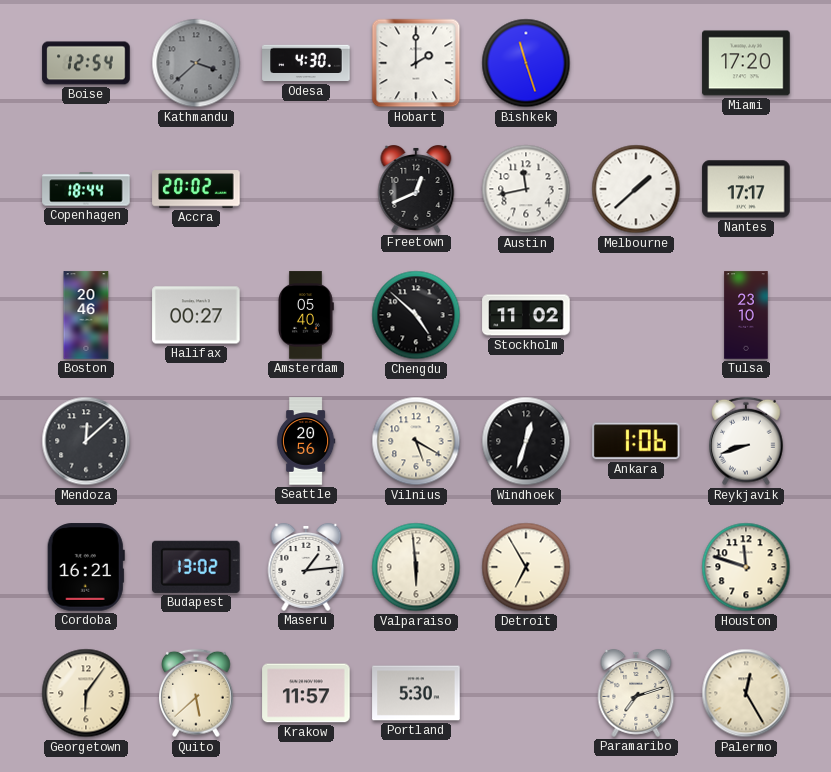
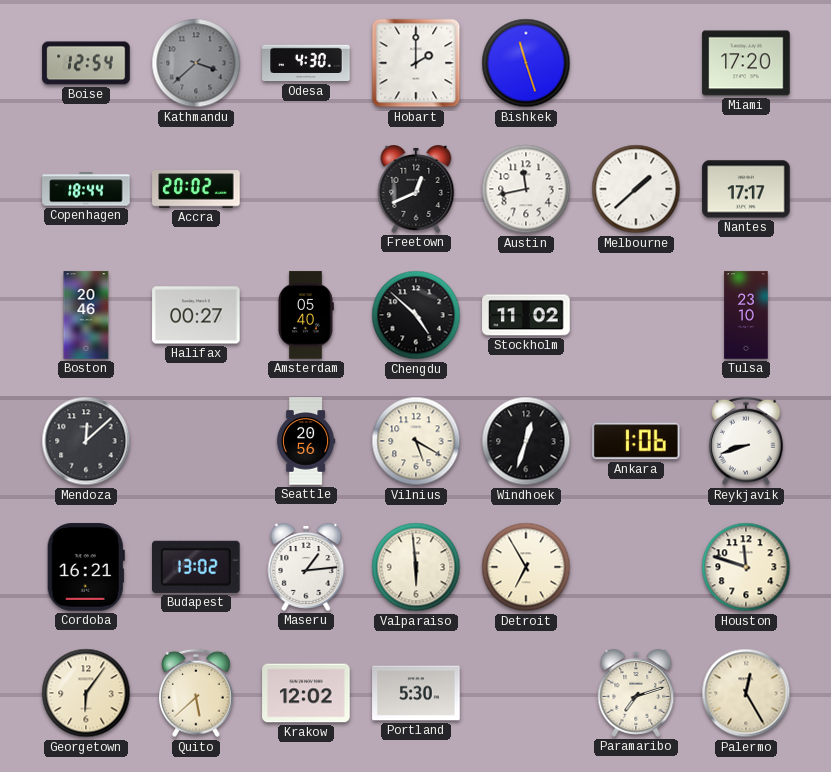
Krakow: 11:57 -> 12:02
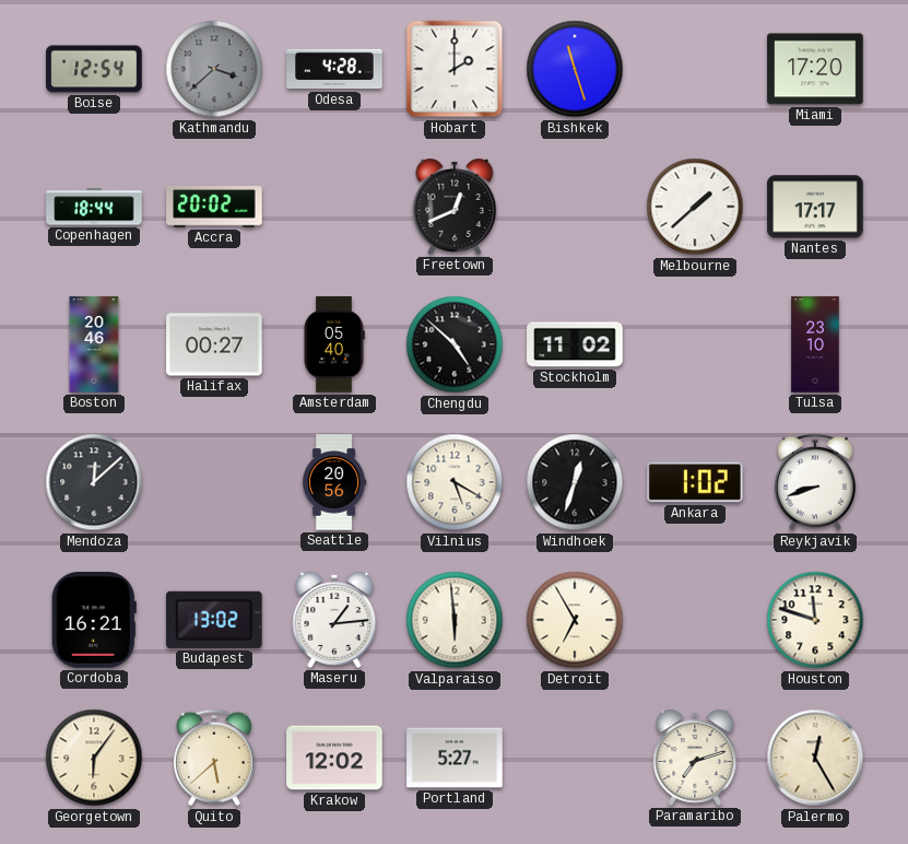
Odesa: 4:30 -> 4:28
Austin: 11:43 -> none
Ankara: 1:06 -> 1:02
Portland: 5:30 -> 5:27
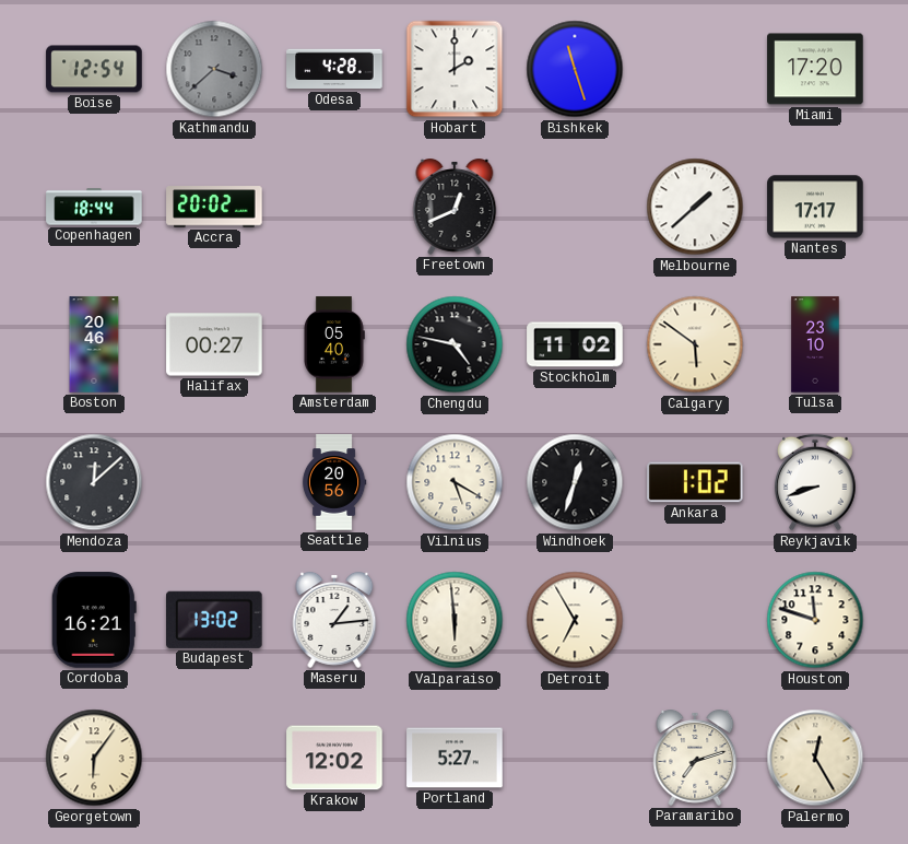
Chengdu: 4:52 -> 4:47
Calgary: none -> 5:51
Quito: 5:38 -> none
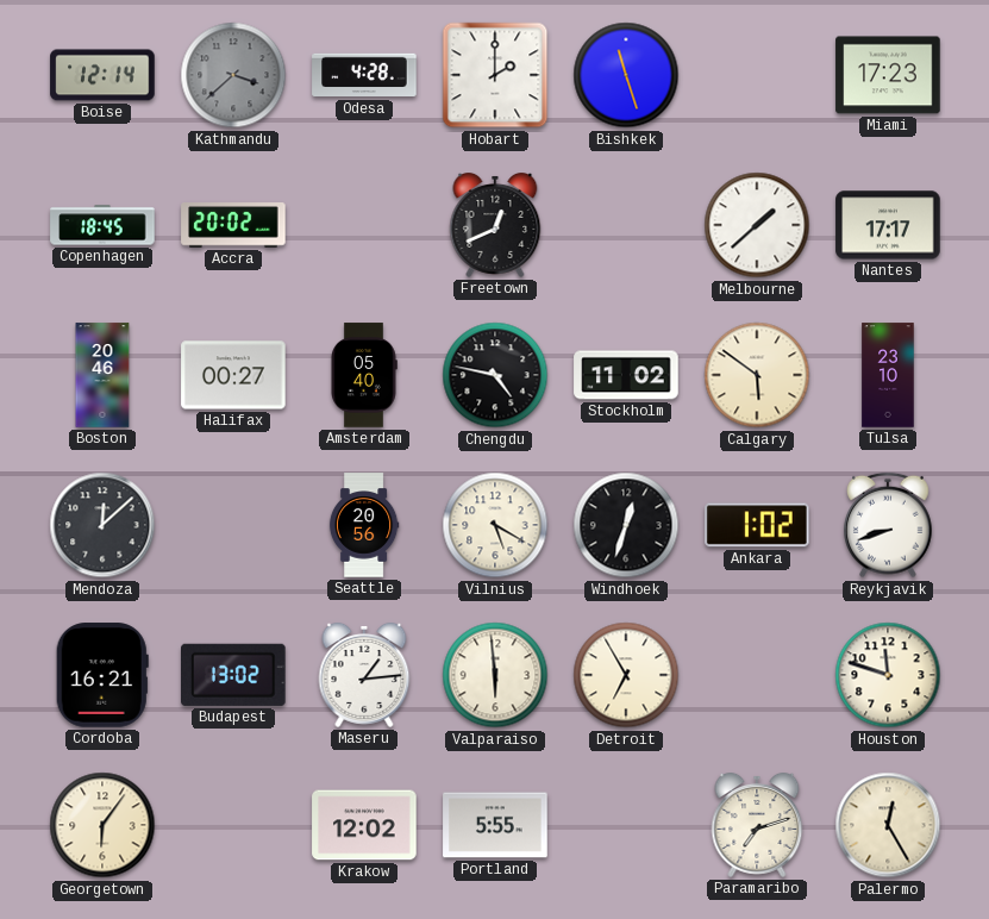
Boise: 12:54 -> 12:14
Miami: 17:20 -> 17:23
Copenhagen: 18:44 -> 18:45
Portland: 5:27 -> 5:55
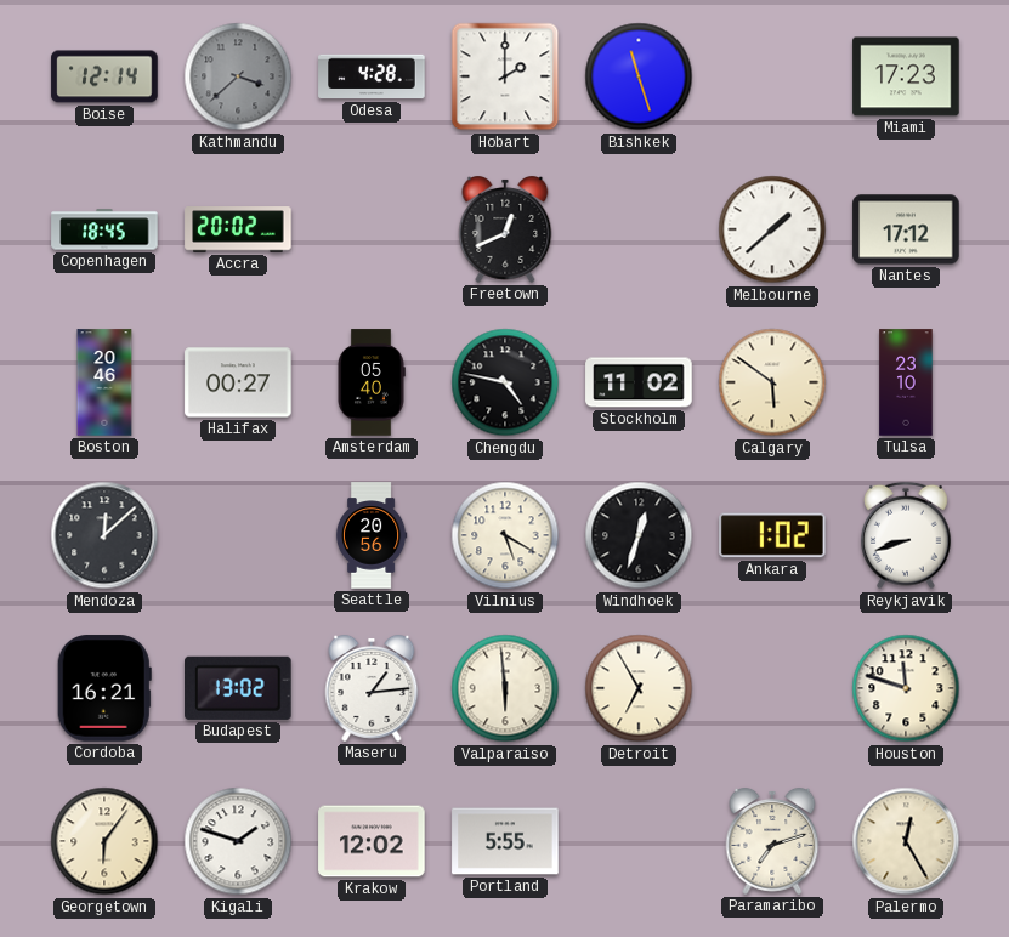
Nantes: 17:17 -> 17:12
Kigali: none -> 1:48
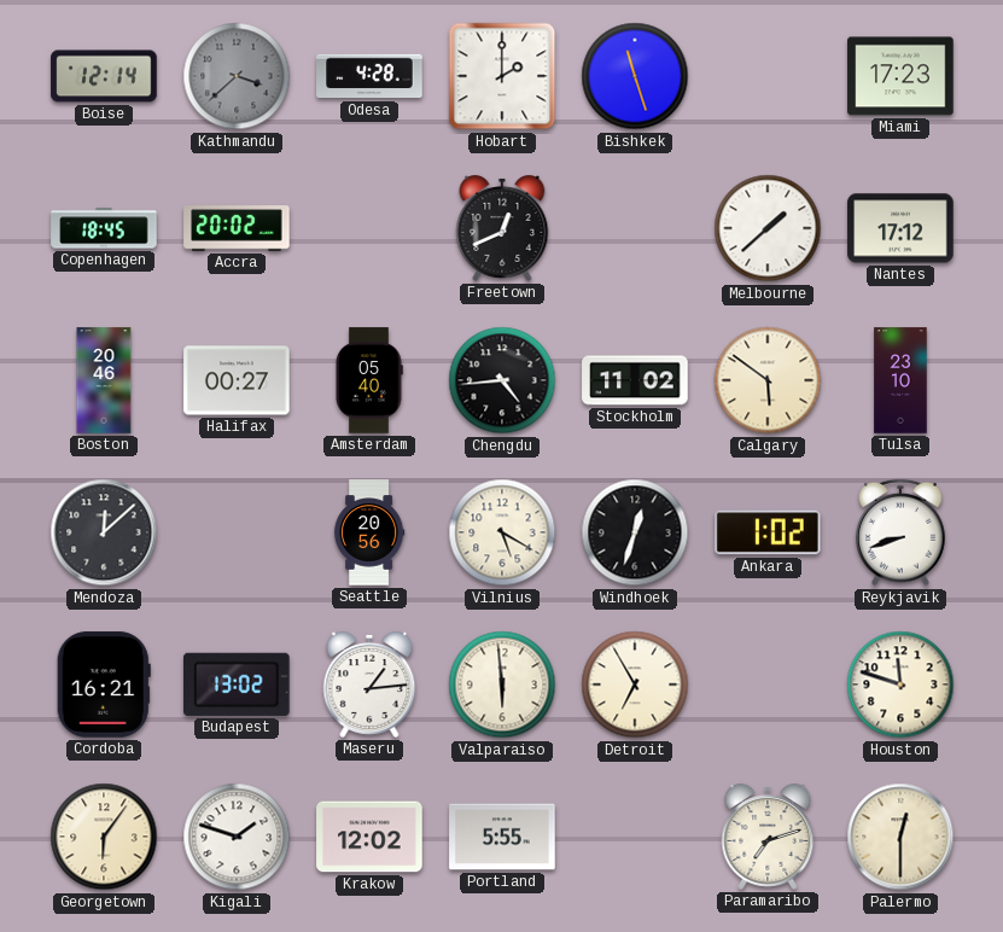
Chengdu: 4:47 -> 4:44
Palermo: 12:25 -> 12:30
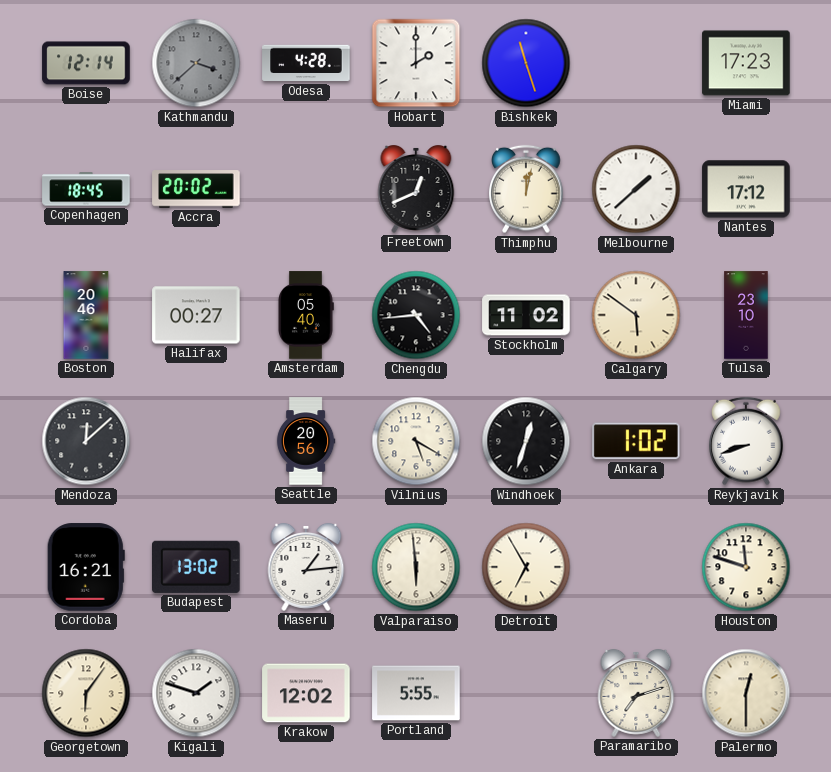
Thimphu: none -> 12:02
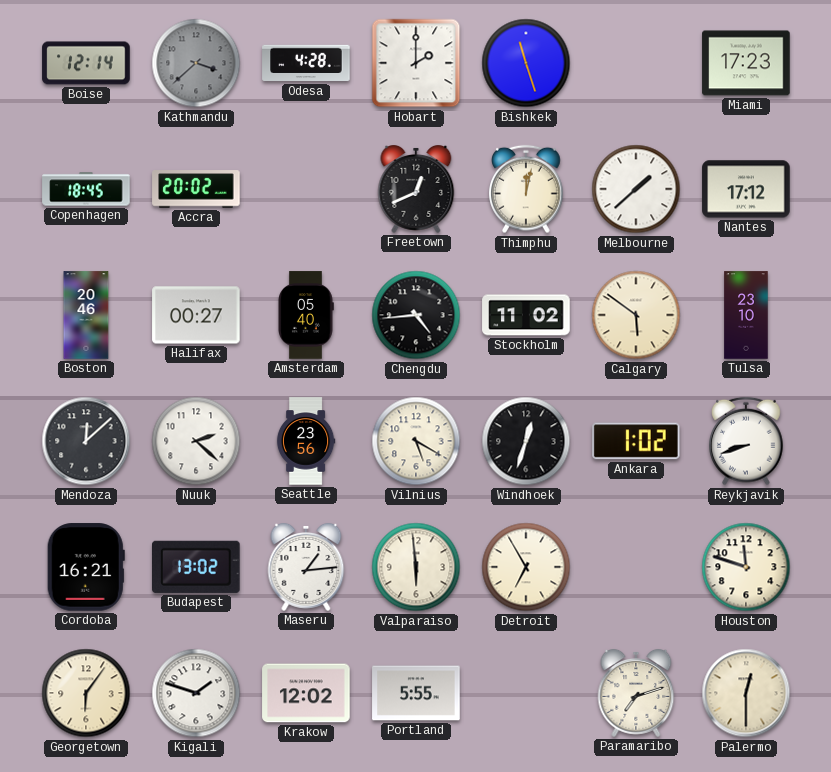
Nuuk: none -> 2:22
Seattle: 20:56 -> 23:56
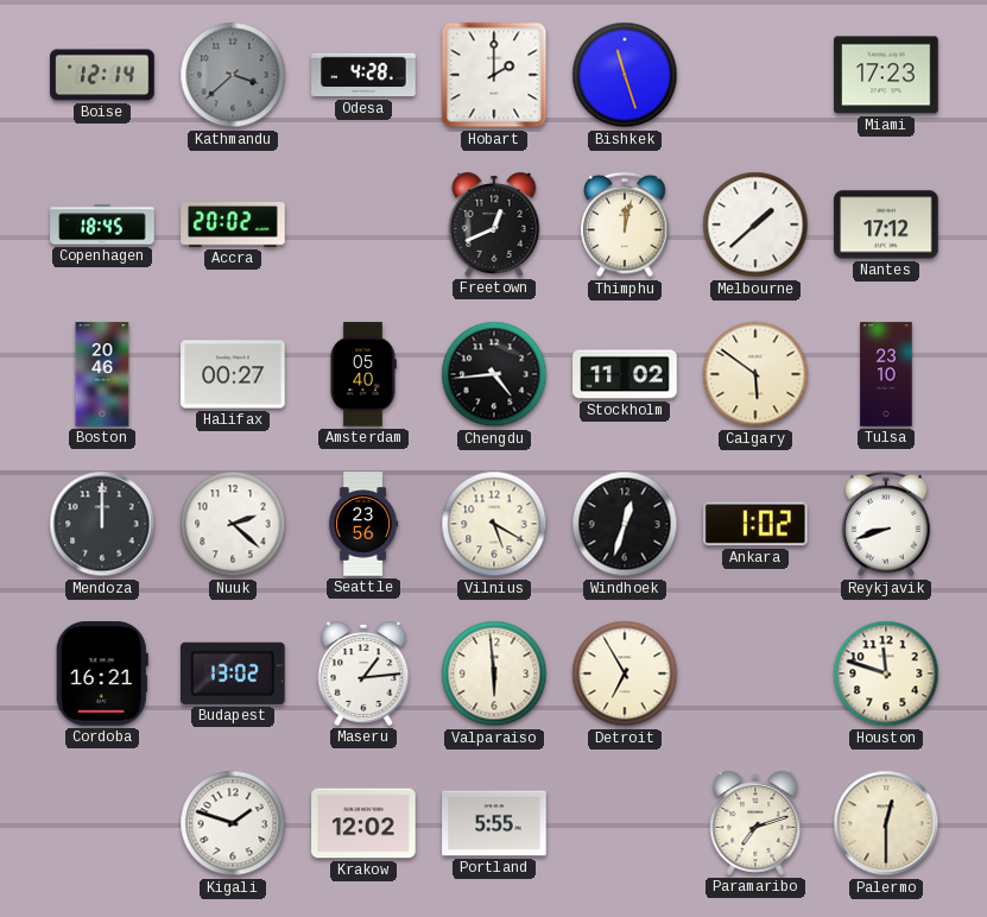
Mendoza: 12:08 -> 12:00
Georgetown: 6:06 -> none
